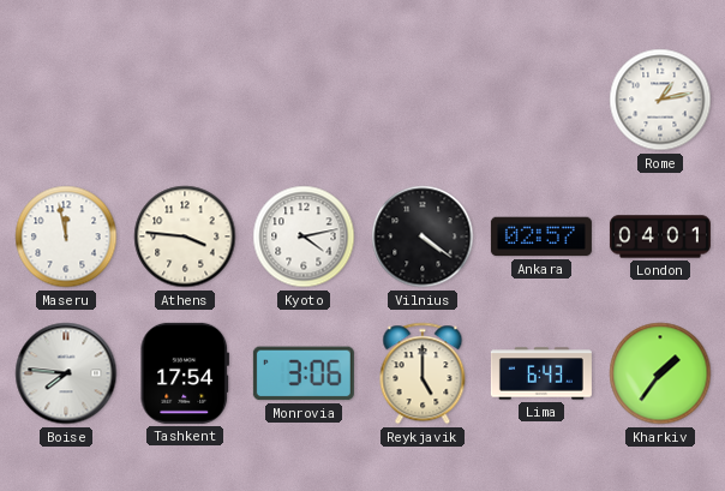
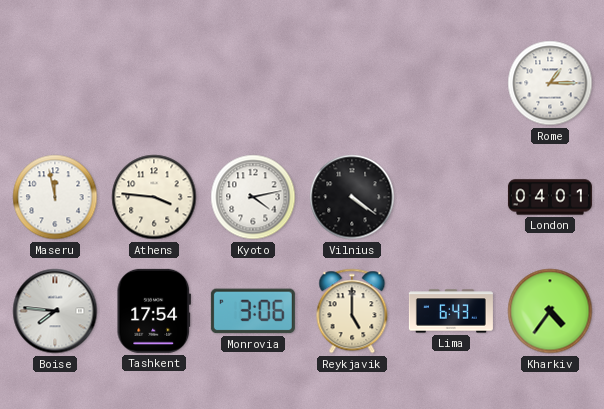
Rome: 1:13 -> 1:15
Ankara: 02:57 -> none
Kharkiv: 1:36 -> 4:36
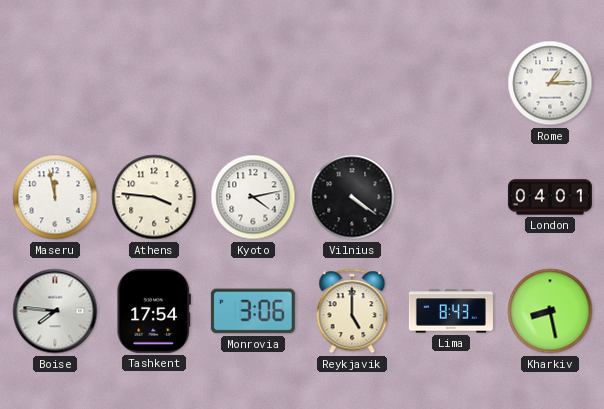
Lima: 6:43 -> 8:43
Kharkiv: 4:36 -> 8:28
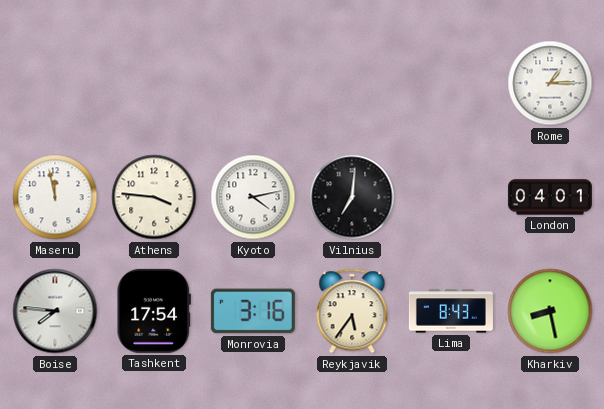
Vilnius: 4:21 -> 7:01
Monrovia: 3:06 -> 3:16
Reykjavik: 5:00 -> 5:36
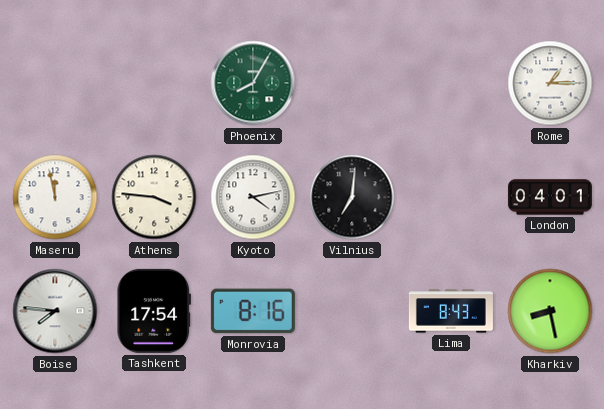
Phoenix: none -> 8:05
Monrovia: 3:16 -> 8:16
Reykjavik: 5:36 -> none
